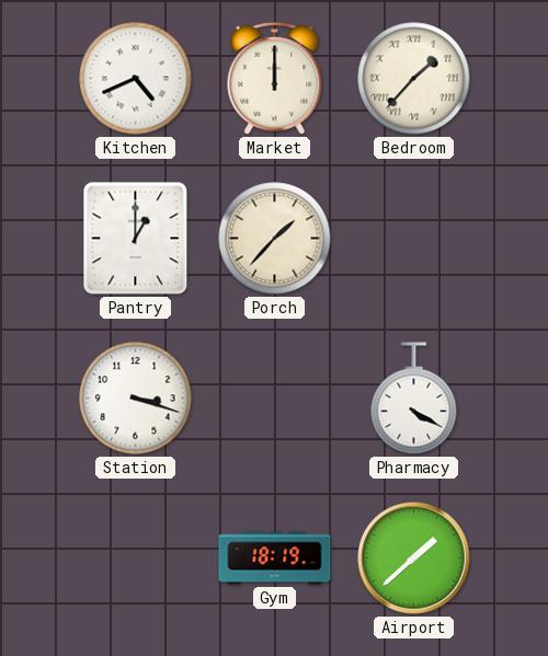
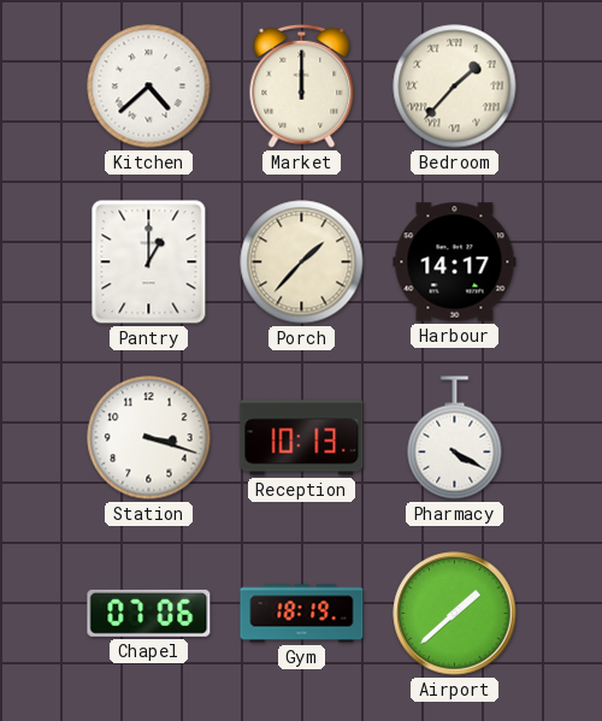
Kitchen: 4:41 -> 4:38
Harbour: none -> 14:17
Reception: none -> 10:13
Chapel: none -> 07:06
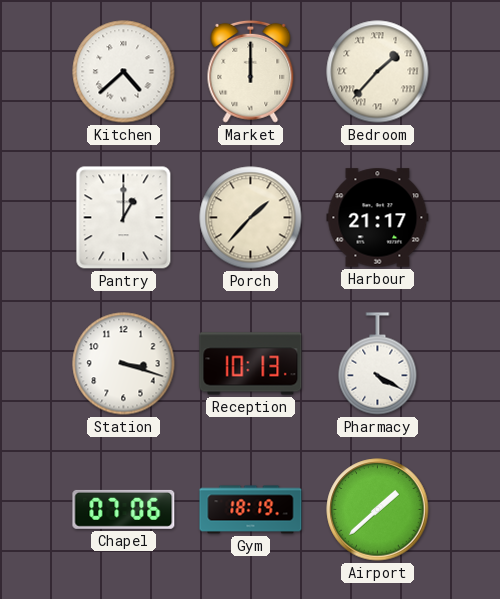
Harbour: 14:17 -> 21:17
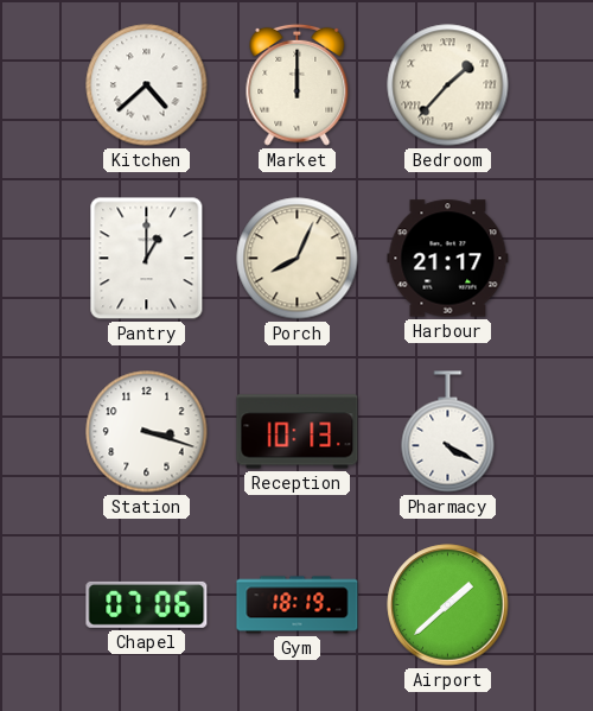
Porch: 1:37 -> 8:04
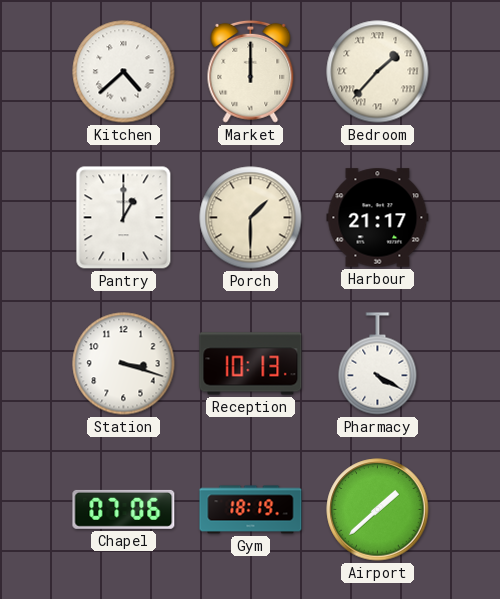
Porch: 8:04 -> 1:30
